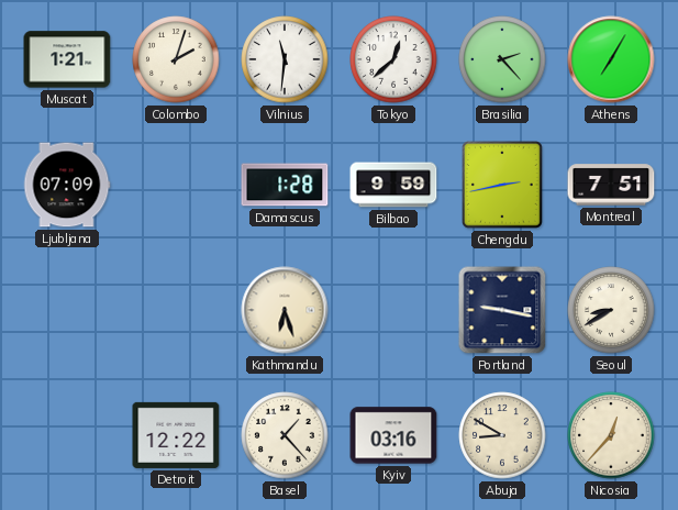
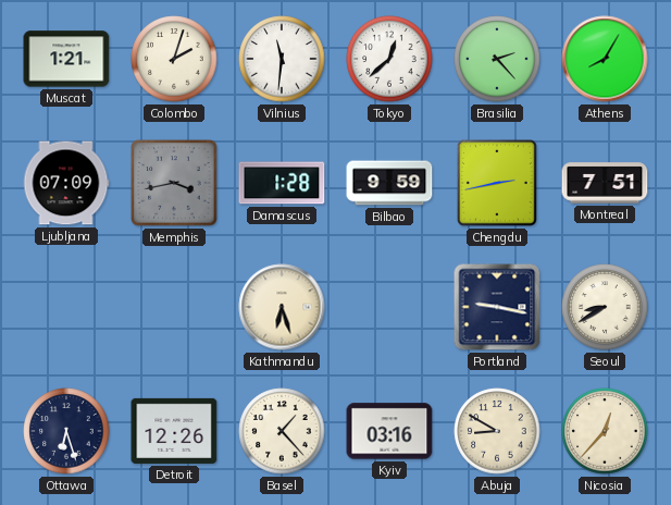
Athens: 7:05 -> 8:05
Memphis: none -> 3:43
Ottawa: none -> 6:27
Detroit: 12:22 -> 12:26
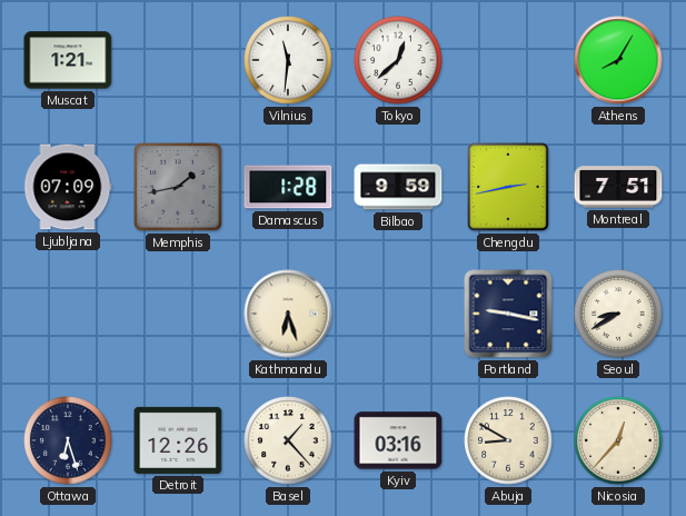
Colombo: 2:03 -> none
Brasilia: 2:23 -> none
Memphis: 3:43 -> 1:43
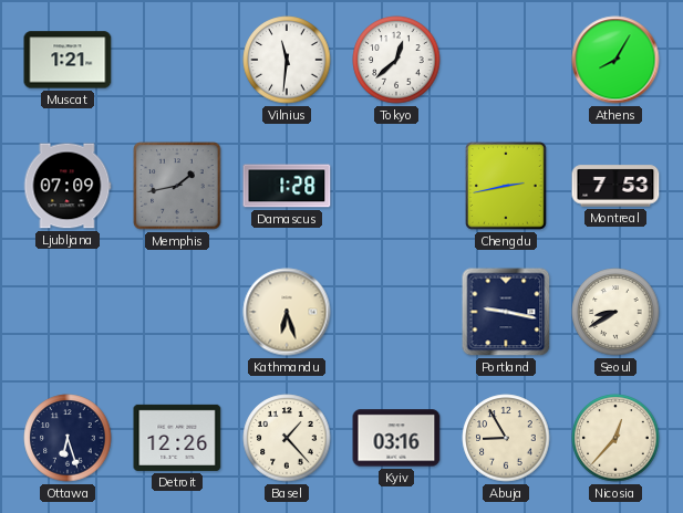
Bilbao: 9:59 -> none
Montreal: 7:51 -> 7:53
Abuja: 8:50 -> 8:55
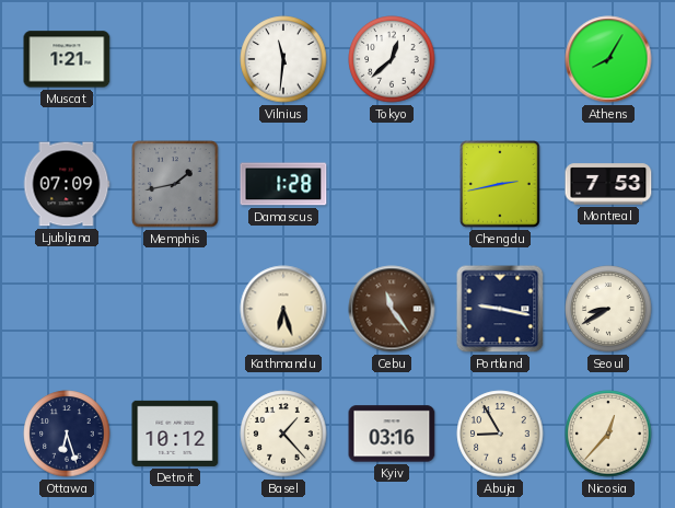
Cebu: none -> 11:24
Detroit: 12:26 -> 10:12
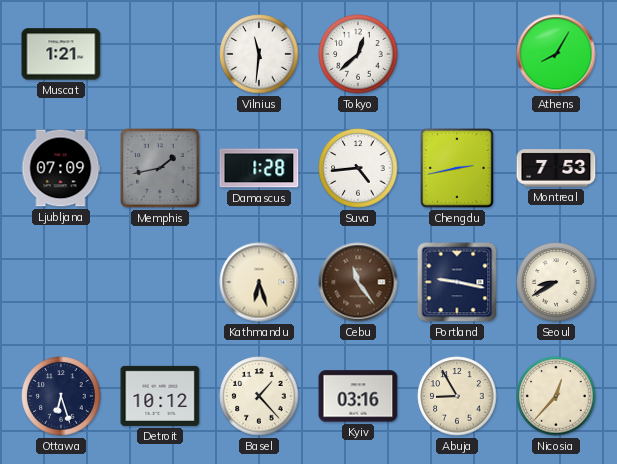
Suva: none -> 4:44
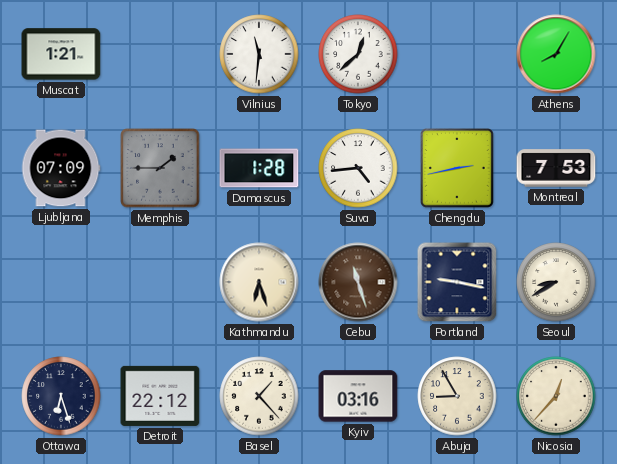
Memphis: 1:43 -> 1:45
Cebu: 11:24 -> 11:27
Detroit: 10:12 -> 22:12
